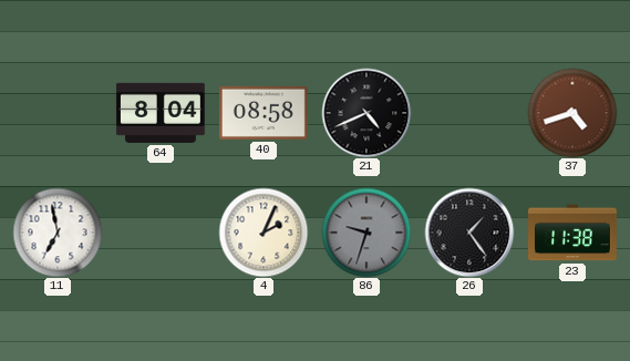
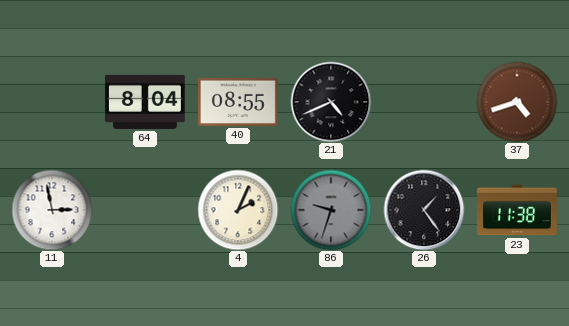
40: 08:58 -> 08:55
11: 6:58 -> 2:58
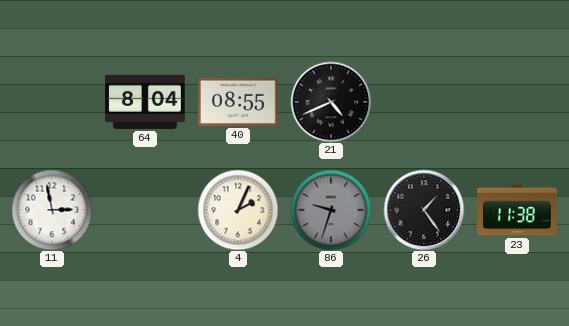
37: 4:42 -> none
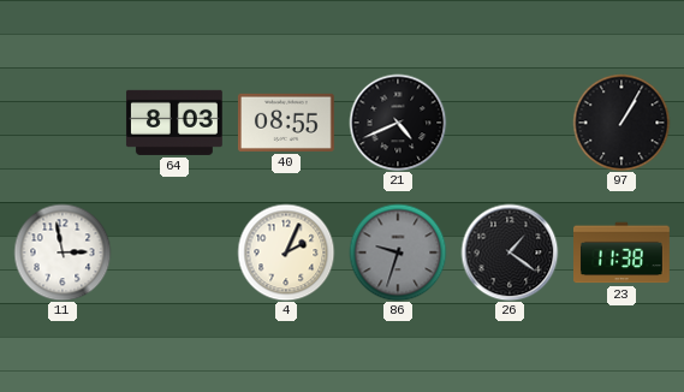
64: 8:04 -> 8:03
97: none -> 1:05
26: 1:24 -> 1:21
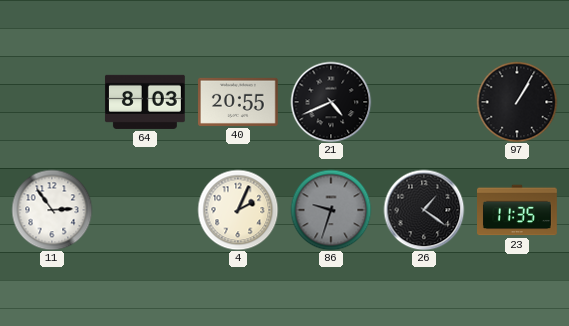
40: 08:55 -> 20:55
11: 2:58 -> 2:54
23: 11:38 -> 11:35
